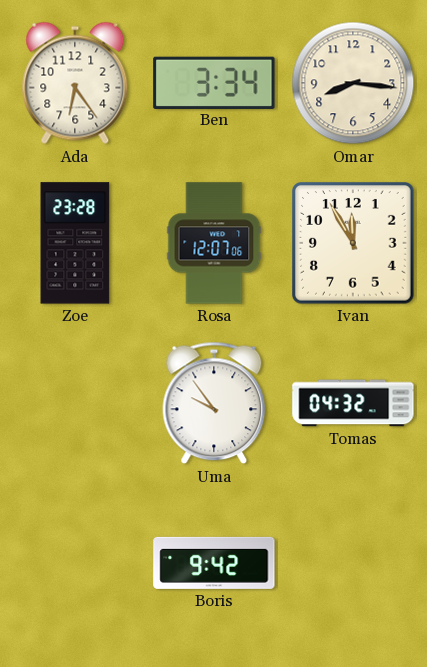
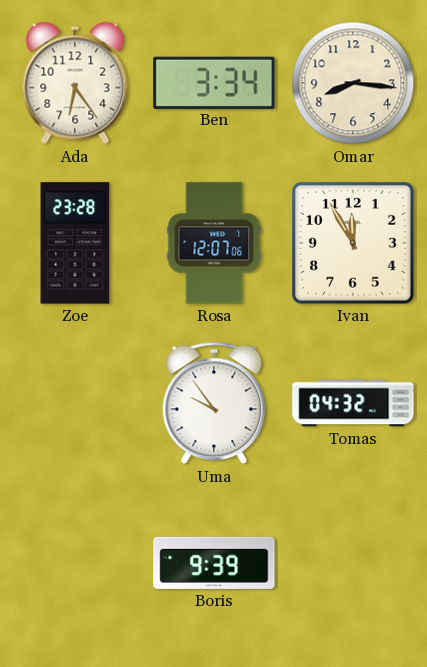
Boris: 9:42 -> 9:39
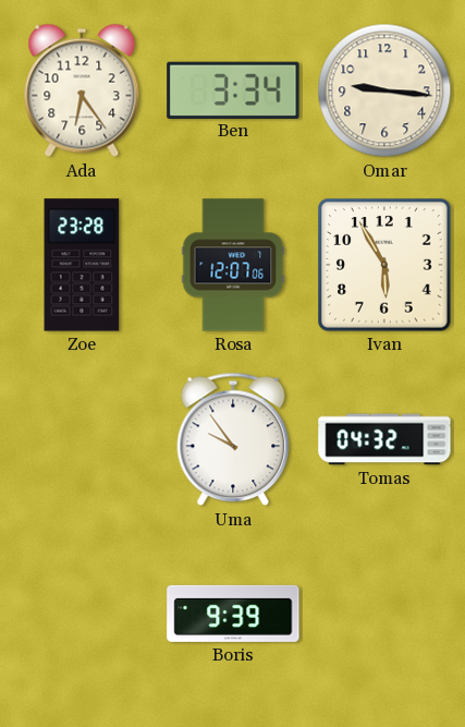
Omar: 8:16 -> 9:16
Ivan: 11:55 -> 5:55
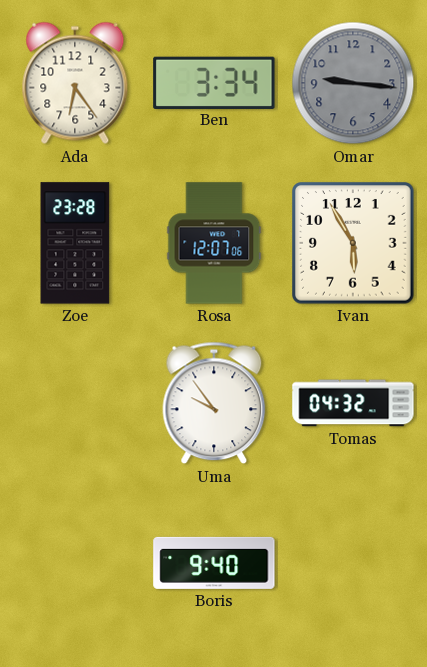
Omar dial: cream -> grey
Boris: 9:39 -> 9:40
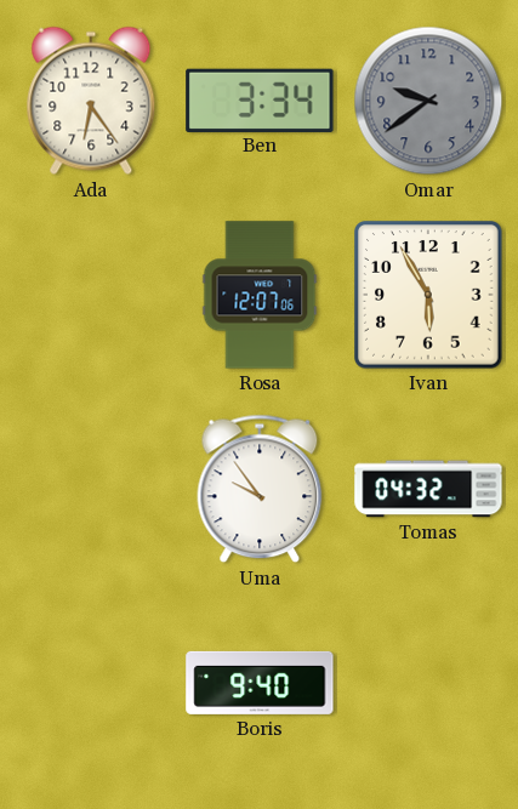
Omar: 9:16 -> 9:39
Zoe: 23:28 -> none
